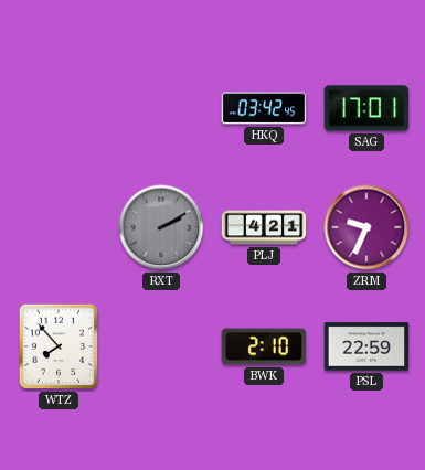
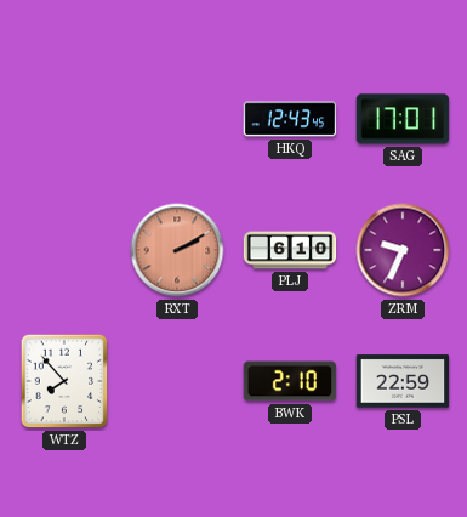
HKQ: 03:42 -> 12:43
RXT dial: grey -> salmon
PLJ: 4:21 -> 6:10
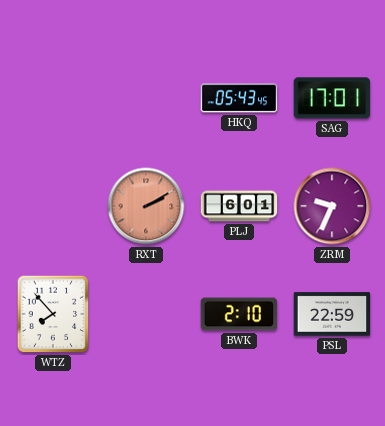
HKQ: 12:43 -> 05:43
PLJ: 6:10 -> 6:01
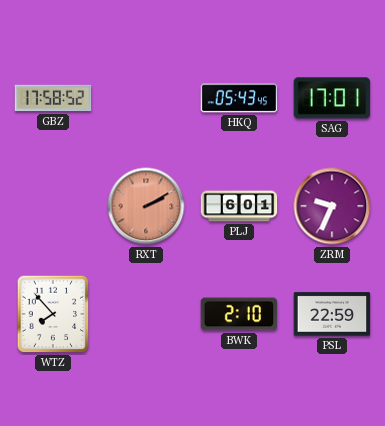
GBZ: none -> 17:58
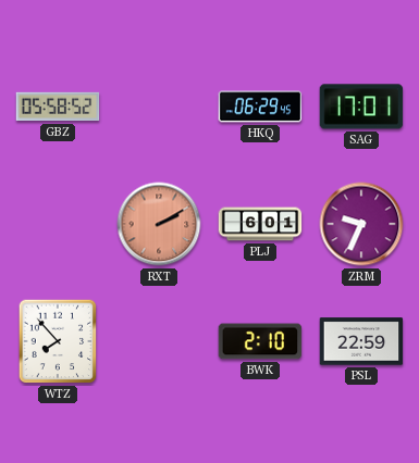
GBZ: 17:58 -> 05:58
HKQ: 05:43 -> 06:29
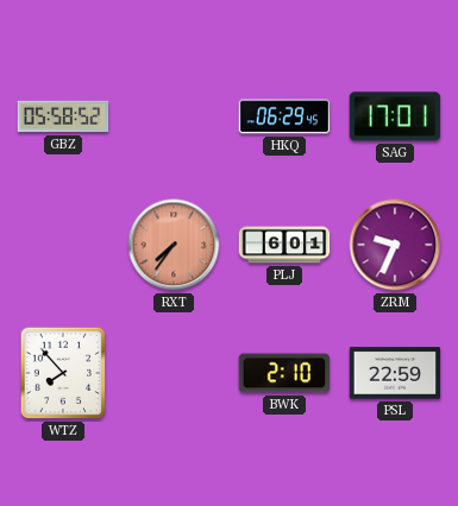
RXT: 2:10 -> 7:36
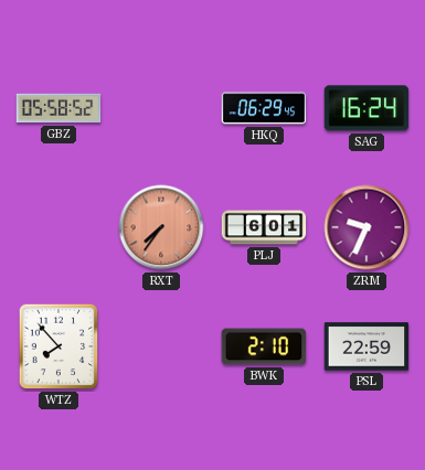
SAG: 17:01 -> 16:24
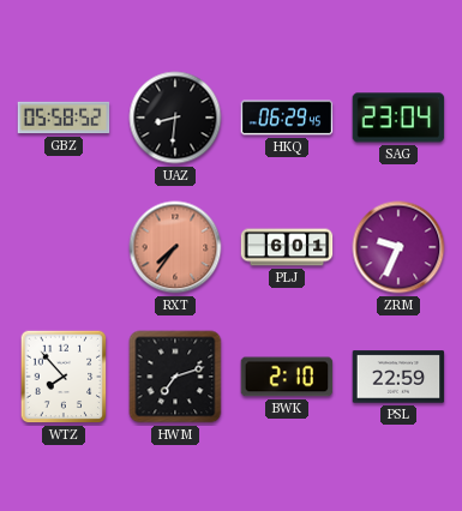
UAZ: none -> 8:31
SAG: 16:24 -> 23:04
HWM: none -> 7:12
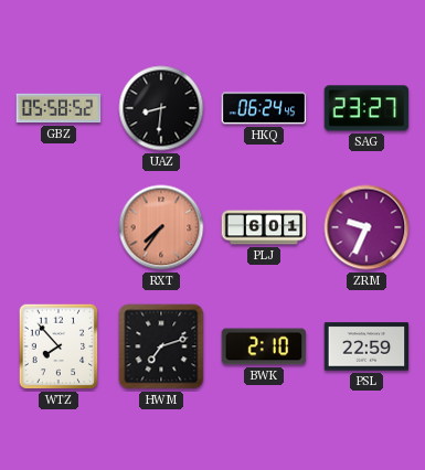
HKQ: 06:29 -> 06:24
SAG: 23:04 -> 23:27
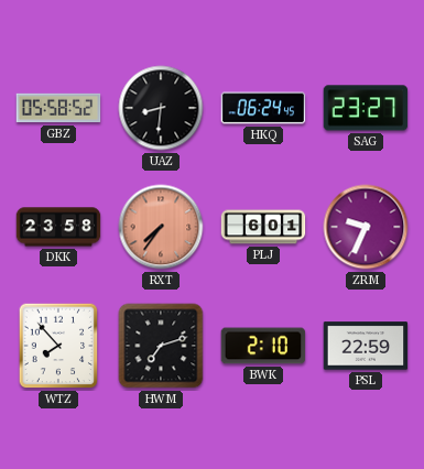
DKK: none -> 23:58
